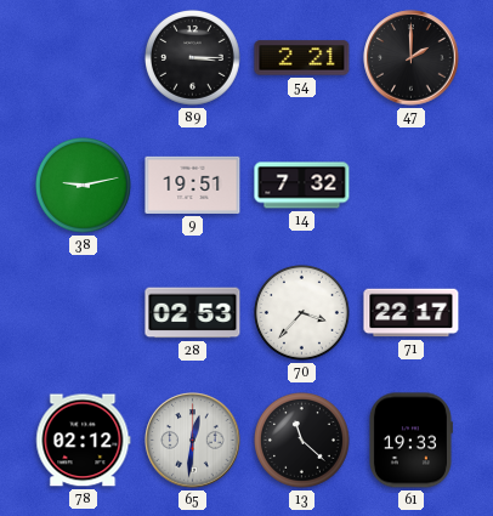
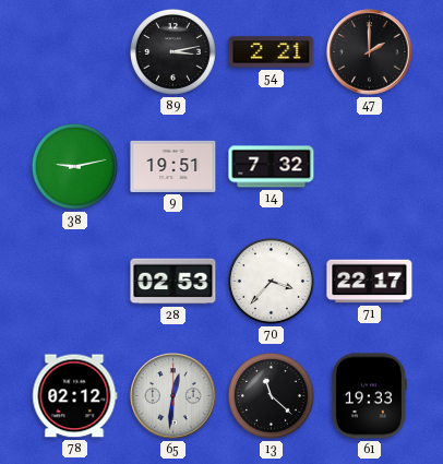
89: 3:15 -> 3:13
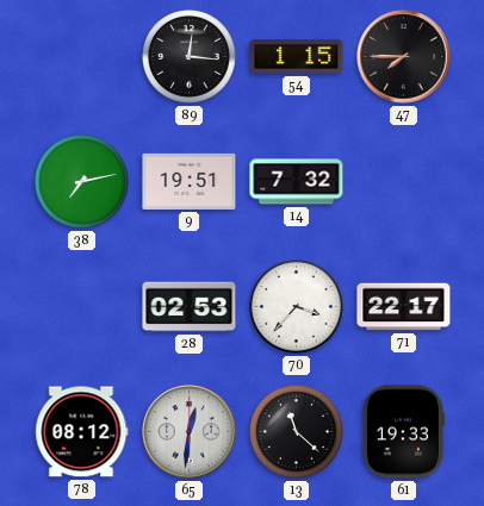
89: 3:13 -> 12:16
54: 2:21 -> 1:15
47: 2:00 -> 7:45
38: 9:13 -> 7:13
78: 02:12 -> 08:12
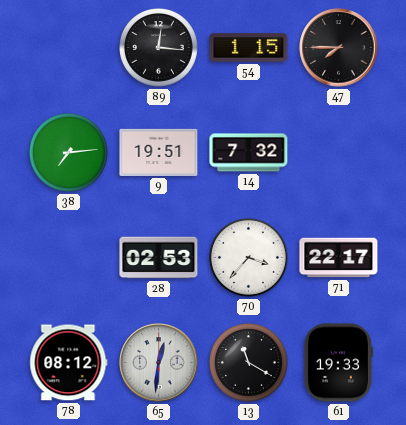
38: 7:13 -> 7:14
13: 11:22 -> 11:20
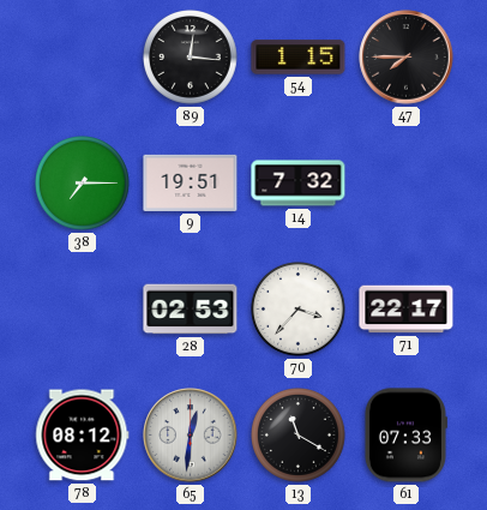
38: 7:14 -> 7:15
61: 19:33 -> 07:33
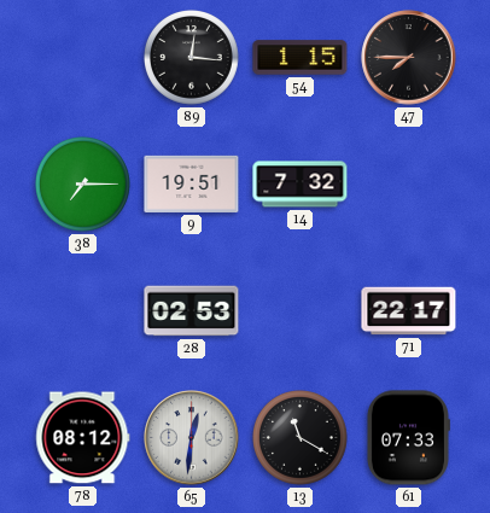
70: 3:37 -> none
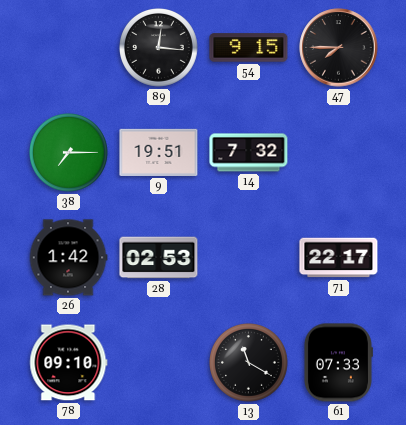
54: 1:15 -> 9:15
26: none -> 1:42
78: 08:12 -> 09:10
65: 12:31 -> none
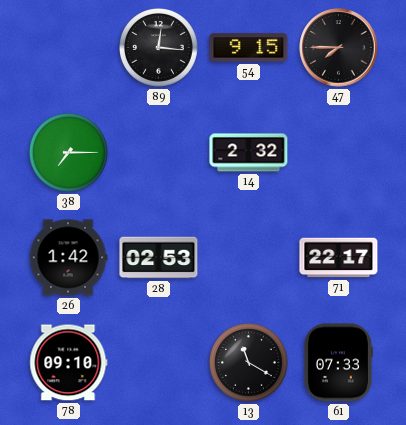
9: 19:51 -> none
14: 7:32 -> 2:32
